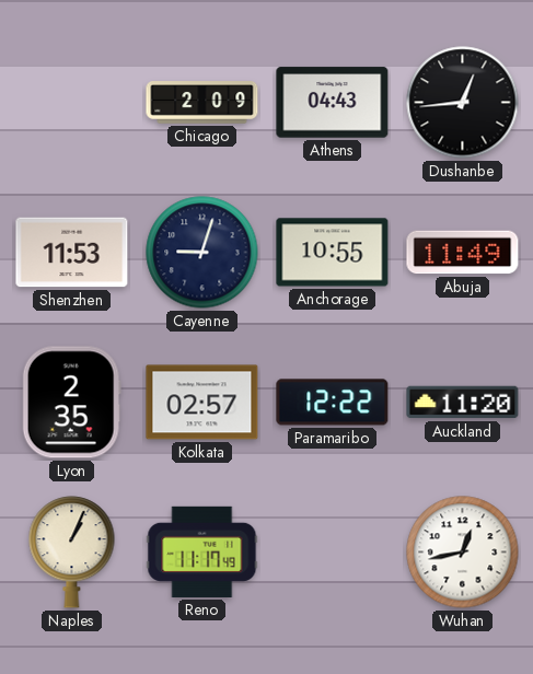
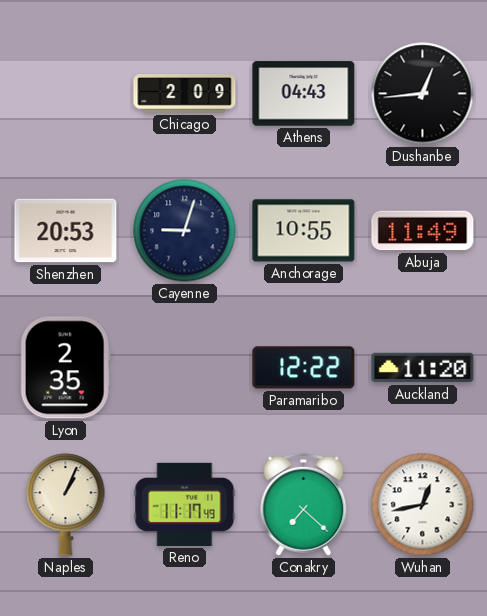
Shenzhen: 11:53 -> 20:53
Kolkata: 02:57 -> none
Conakry: none -> 7:22
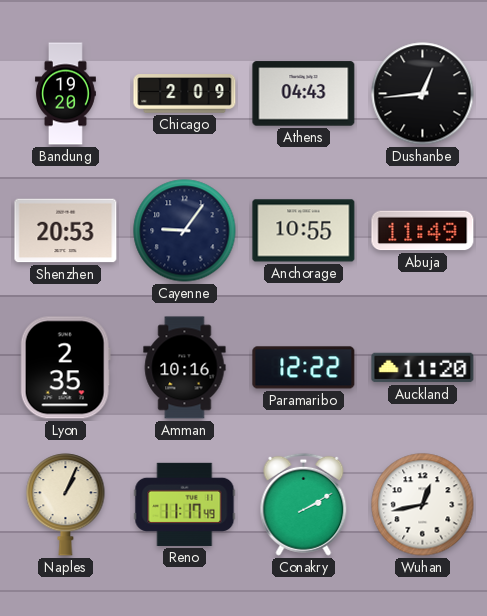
Bandung: none -> 19:20
Cayenne: 9:03 -> 9:06
Amman: none -> 10:16
Conakry: 7:22 -> 2:10
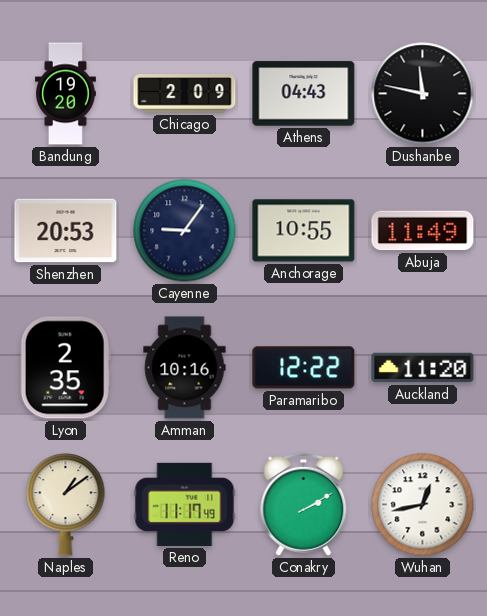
Dushanbe: 12:44 -> 11:47
Naples: 1:04 -> 1:09
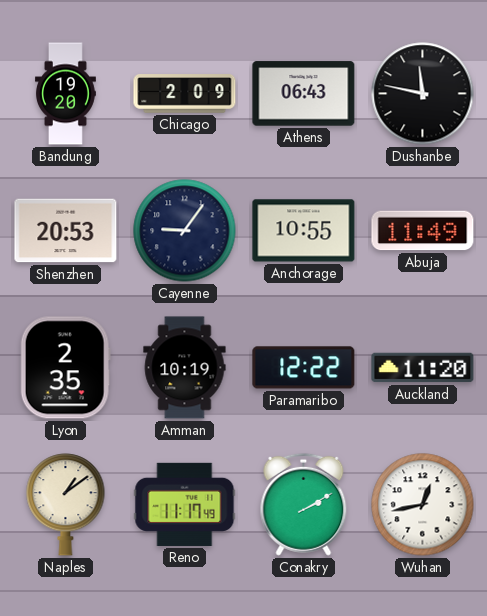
Athens: 04:43 -> 06:43
Amman: 10:16 -> 10:19
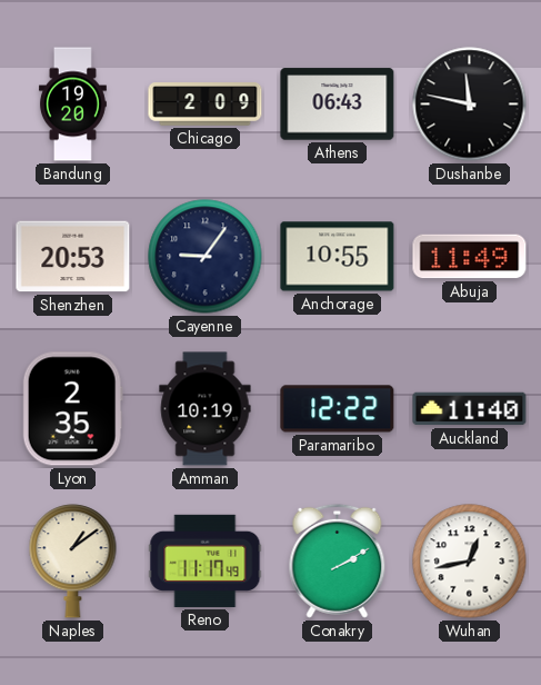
Auckland: 11:20 -> 11:40
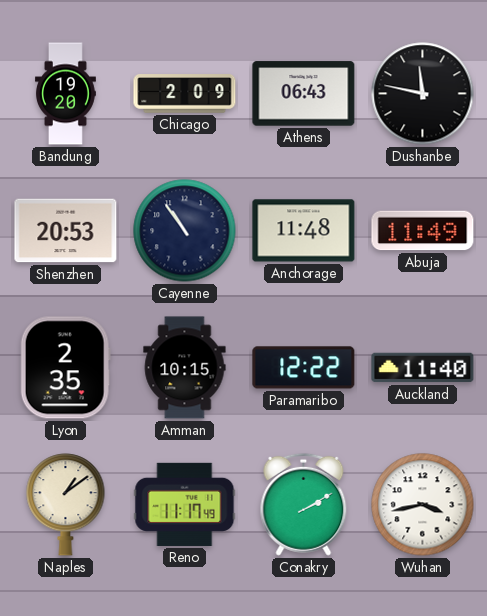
Cayenne: 9:06 -> 10:54
Anchorage: 10:55 -> 11:48
Amman: 10:19 -> 10:15
Wuhan: 12:43 -> 3:43
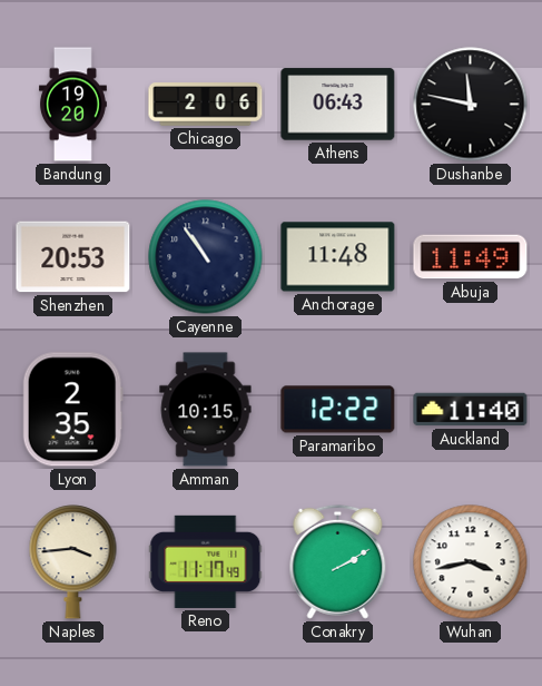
Chicago: 2:09 -> 2:06
Naples: 1:09 -> 3:44
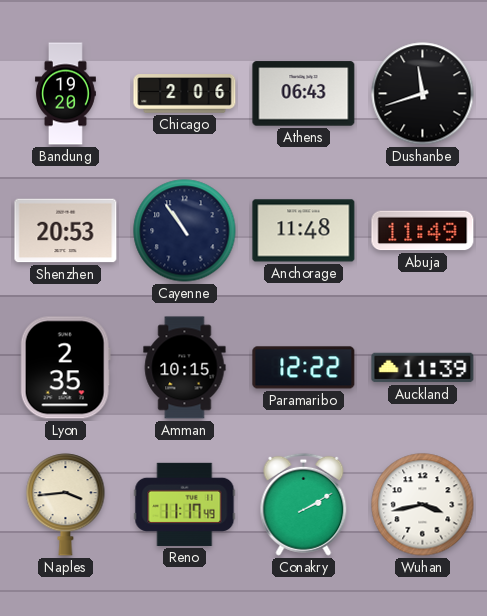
Dushanbe: 11:47 -> 11:42
Auckland: 11:40 -> 11:39
